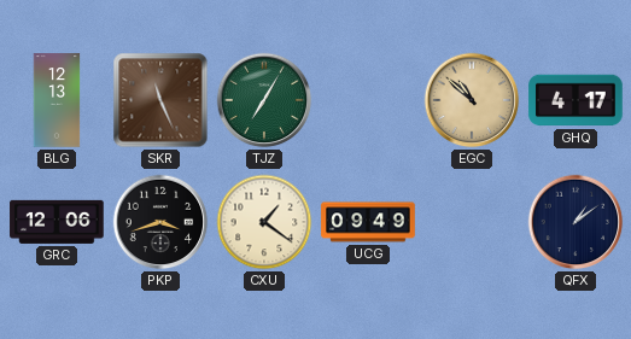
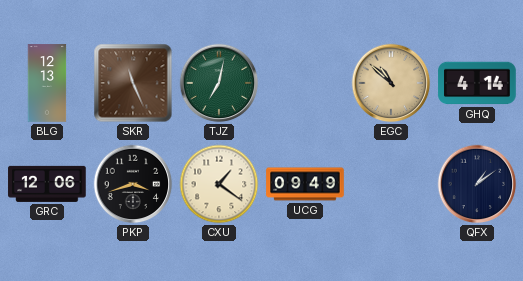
TJZ: 7:05 -> 7:02
GHQ: 4:17 -> 4:14
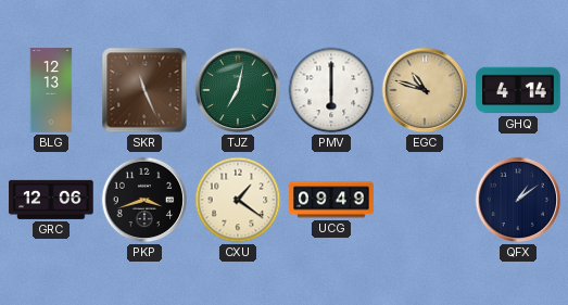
PMV: none -> 6:00
EGC: 10:52 -> 10:48
